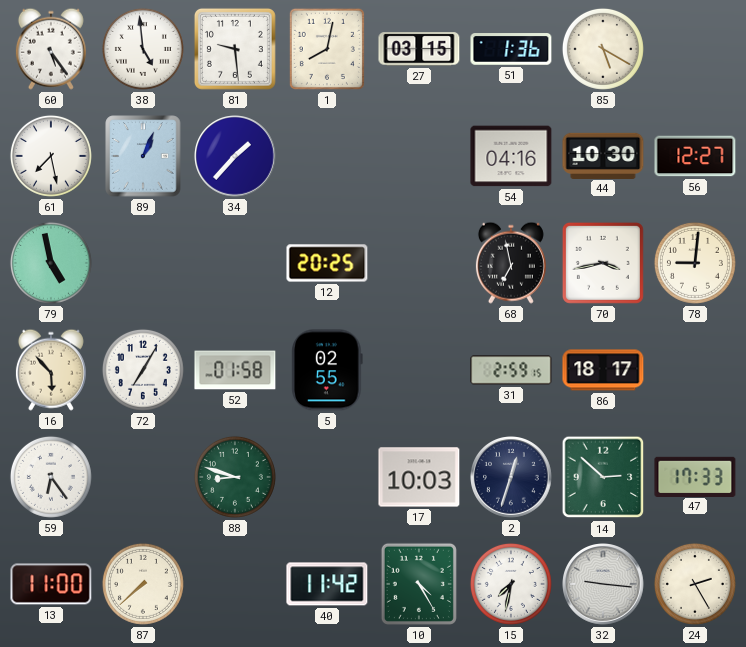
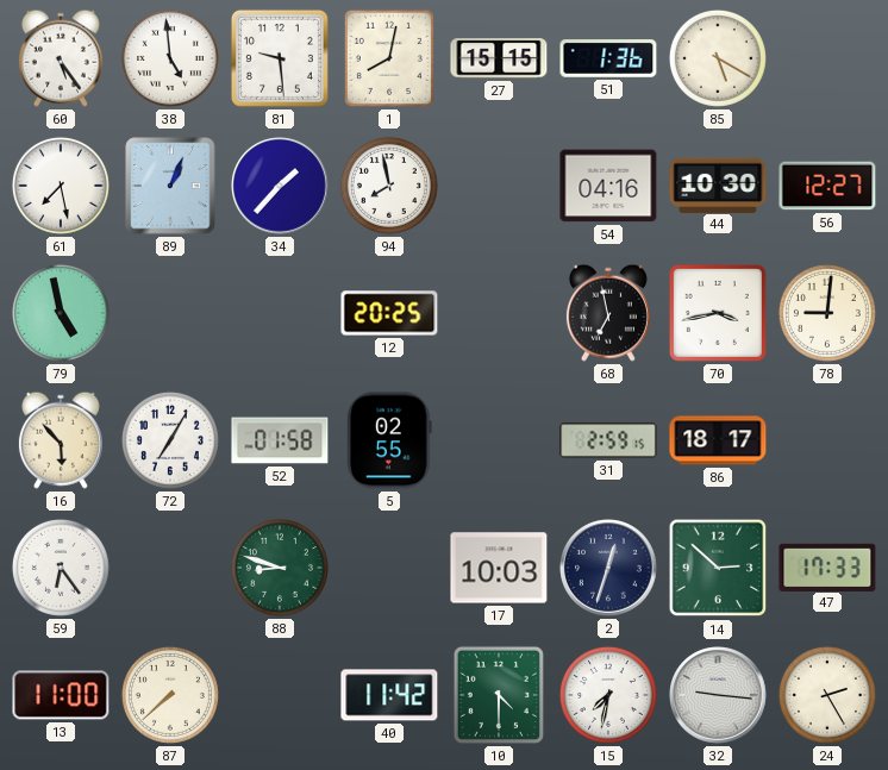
27: 03:15 -> 15:15
94: none -> 7:58
10: 4:25 -> 4:30
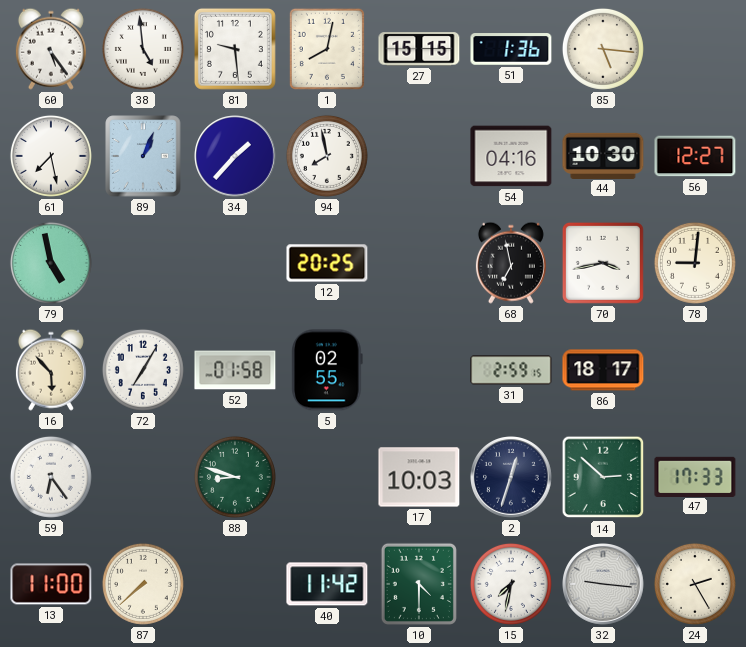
85: 5:20 -> 5:16
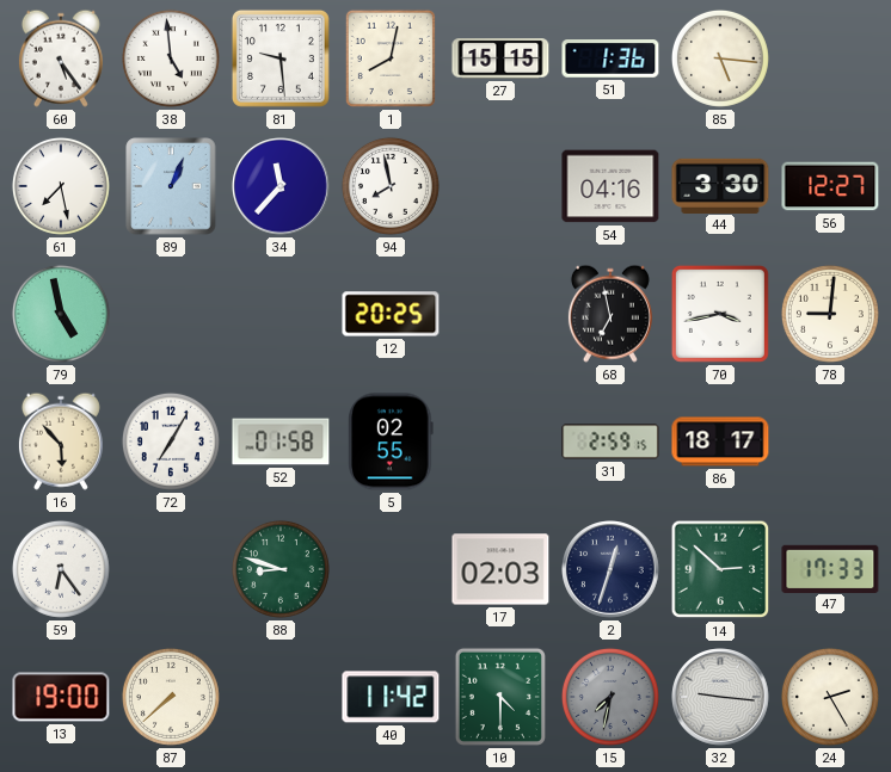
34: 1:37 -> 11:37
44: 10:30 -> 3:30
17: 10:03 -> 02:03
13: 11:00 -> 19:00
15 dial: white -> grey
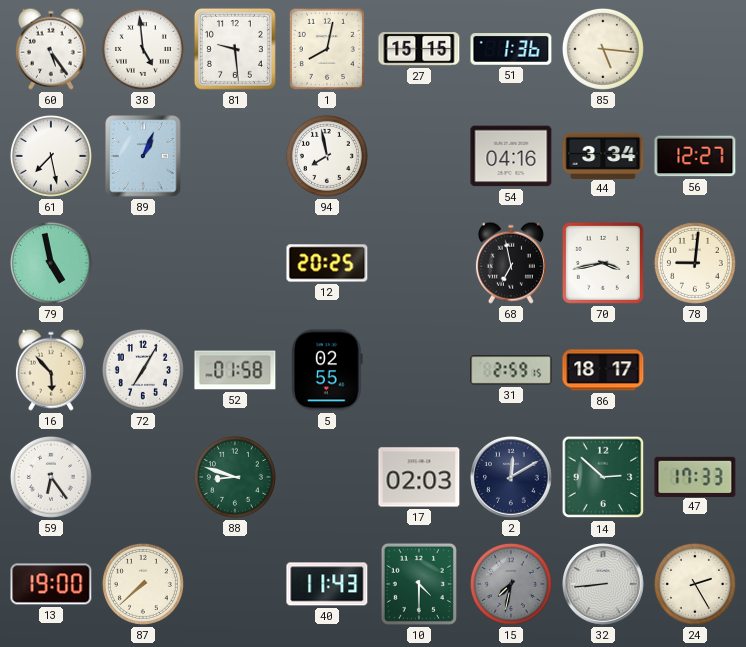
34: 11:37 -> none
44: 3:30 -> 3:34
2: 12:33 -> 12:10
40: 11:42 -> 11:43
32: 9:16 -> 8:44
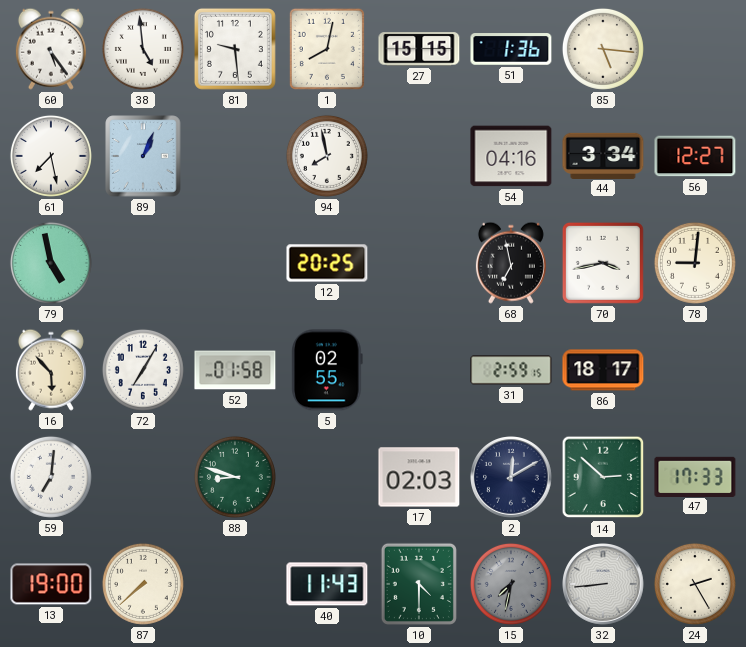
59: 6:24 -> 7:01
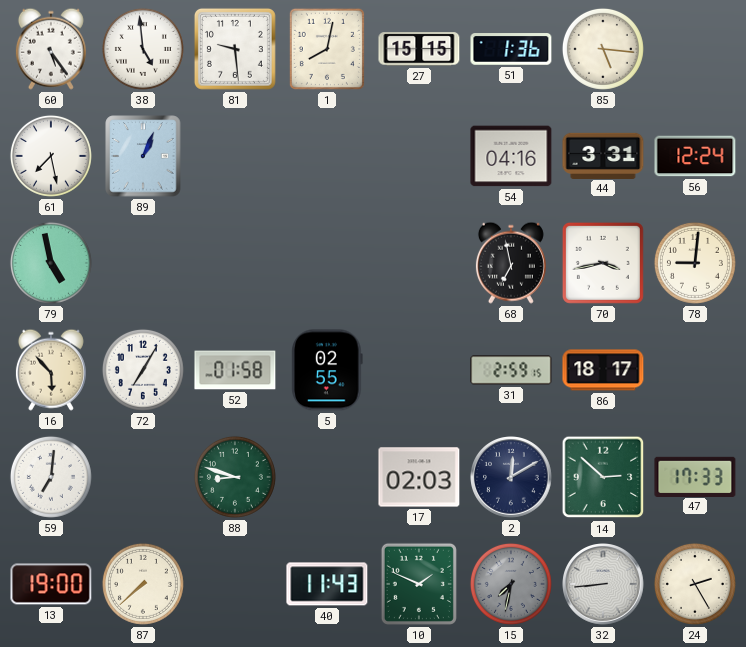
94: 7:58 -> none
44: 3:34 -> 3:31
56: 12:27 -> 12:24
12: 20:25 -> none
10: 4:30 -> 1:49
